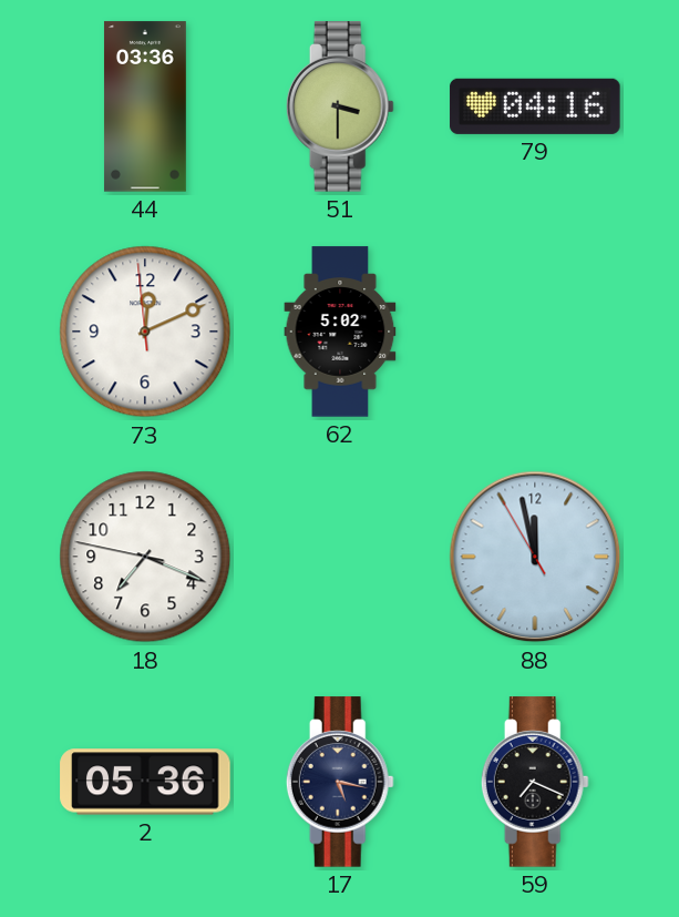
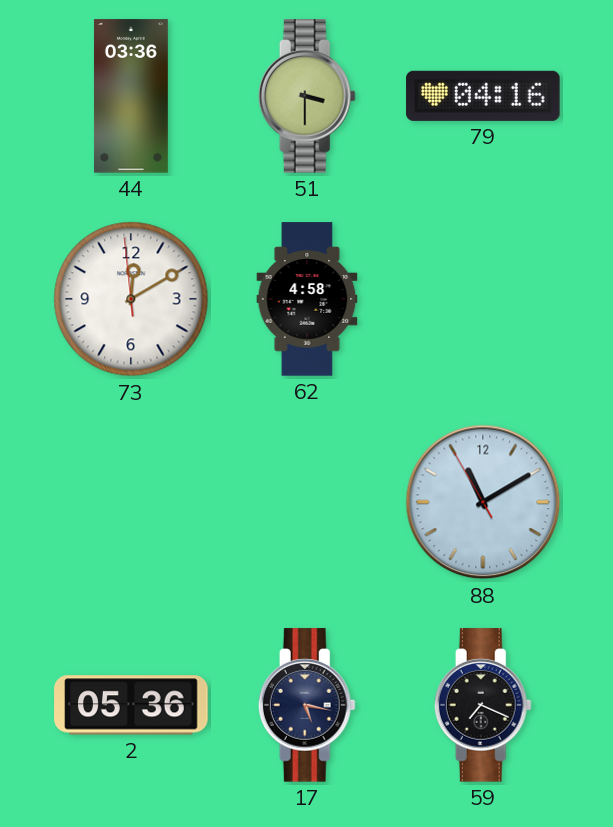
73: 12:10 -> 12:09
62: 5:02 -> 4:58
18: 7:18 -> none
88: 11:57 -> 11:09
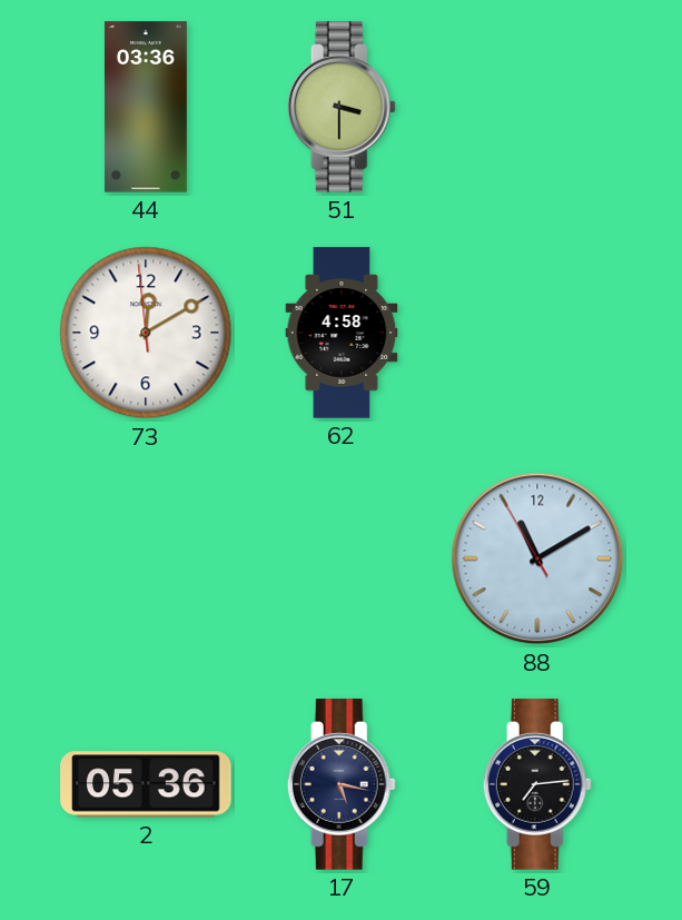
79: 04:16 -> none
59: 7:19 -> 7:14
